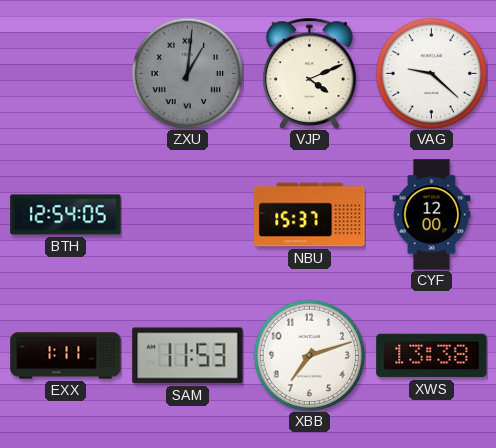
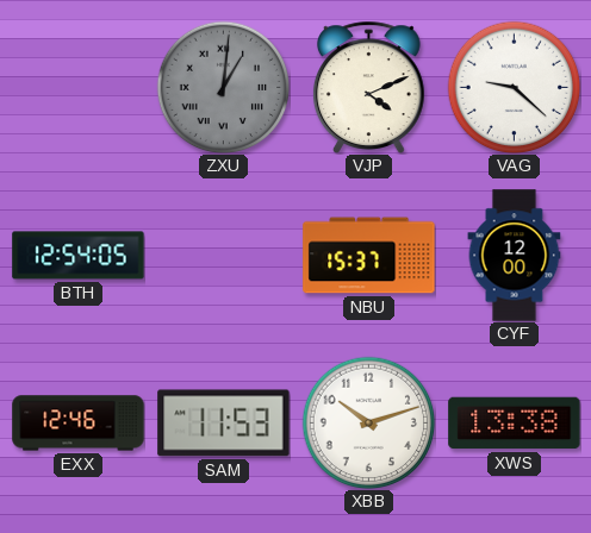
EXX: 1:11 -> 12:46
XBB: 7:12 -> 10:12
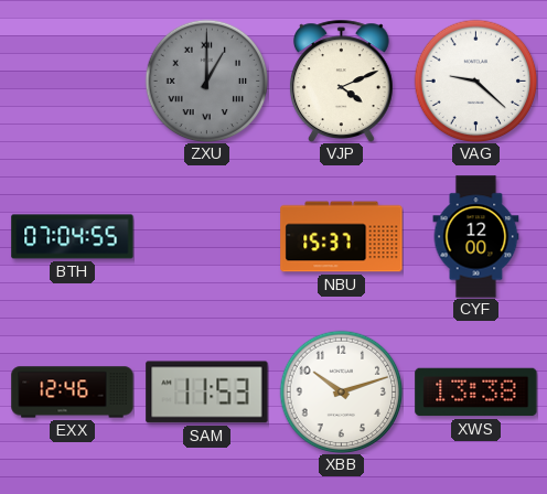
ZXU: 1:01 -> 1:00
BTH: 12:54 -> 07:04
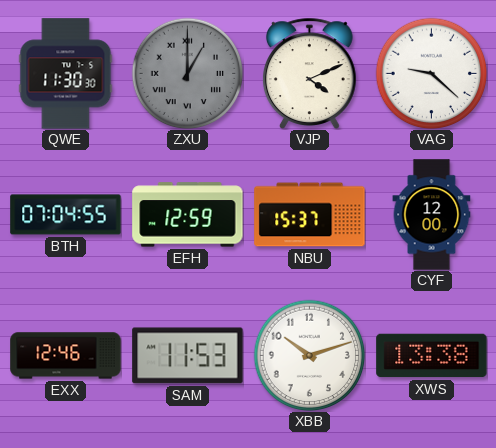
QWE: none -> 11:30
EFH: none -> 12:59
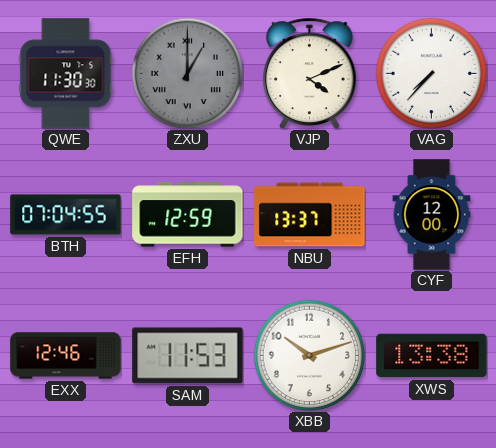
VAG: 9:22 -> 7:37
NBU: 15:37 -> 13:37
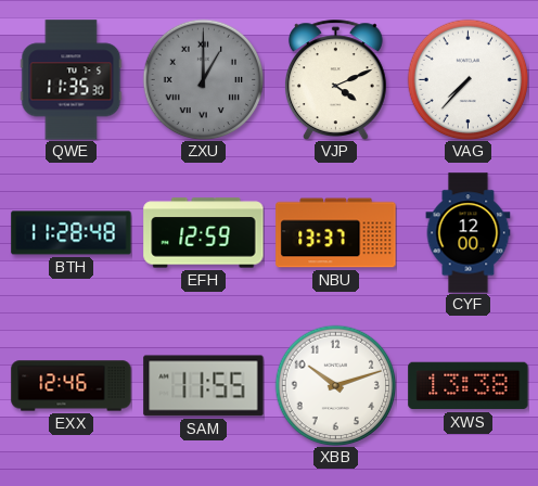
QWE: 11:30 -> 11:35
BTH: 07:04 -> 11:28
SAM: 11:53 -> 11:55
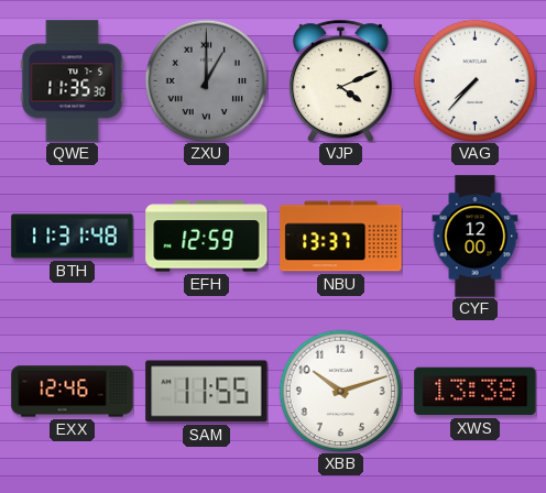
BTH: 11:28 -> 11:31
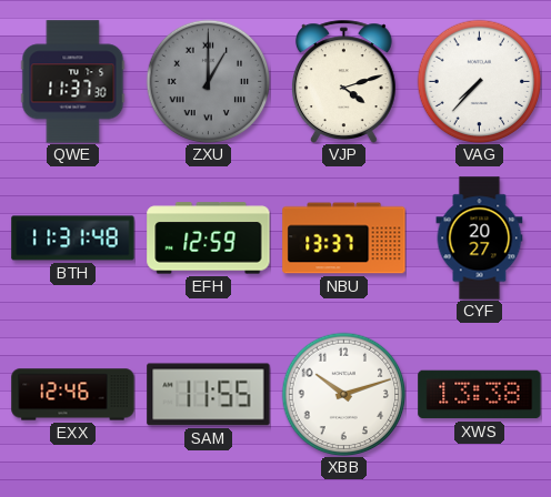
QWE: 11:35 -> 11:37
VJP: 4:11 -> 4:12
CYF: 12:00 -> 20:27
